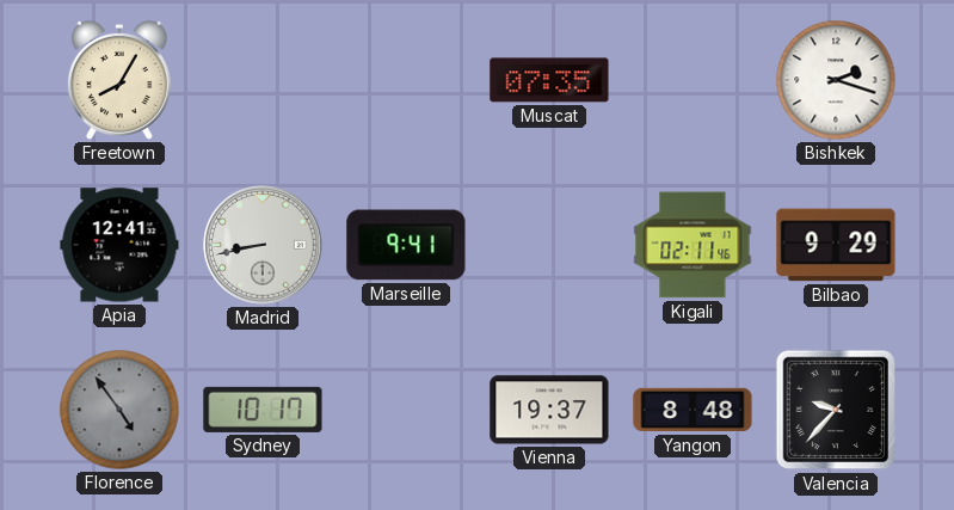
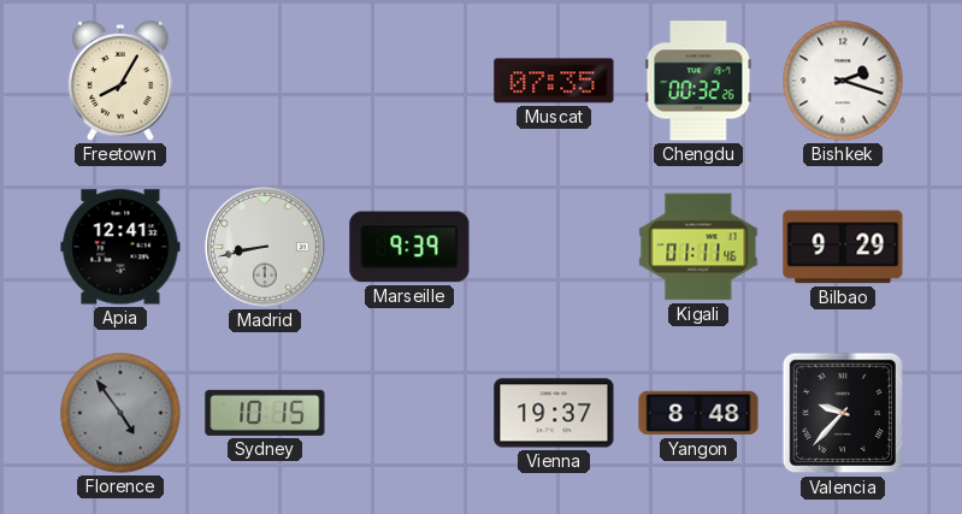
Chengdu: none -> 00:32
Marseille: 9:41 -> 9:39
Kigali: 02:11 -> 01:11
Sydney: 10:17 -> 10:15
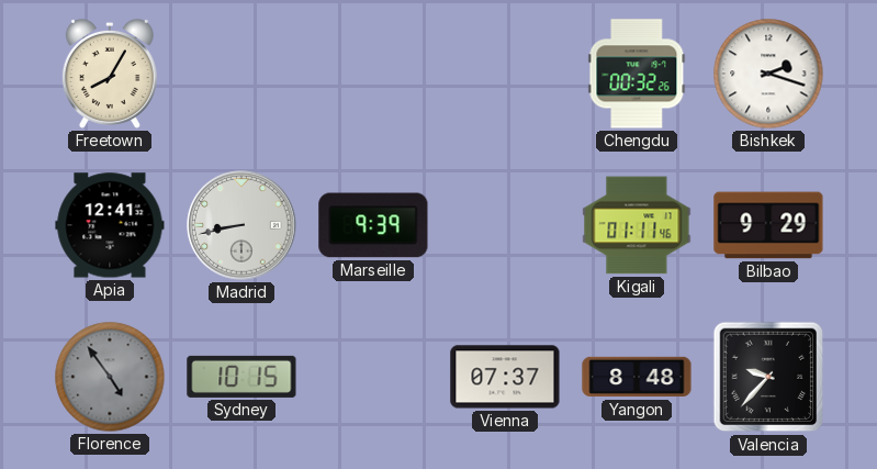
Muscat: 07:35 -> none
Vienna: 19:37 -> 07:37
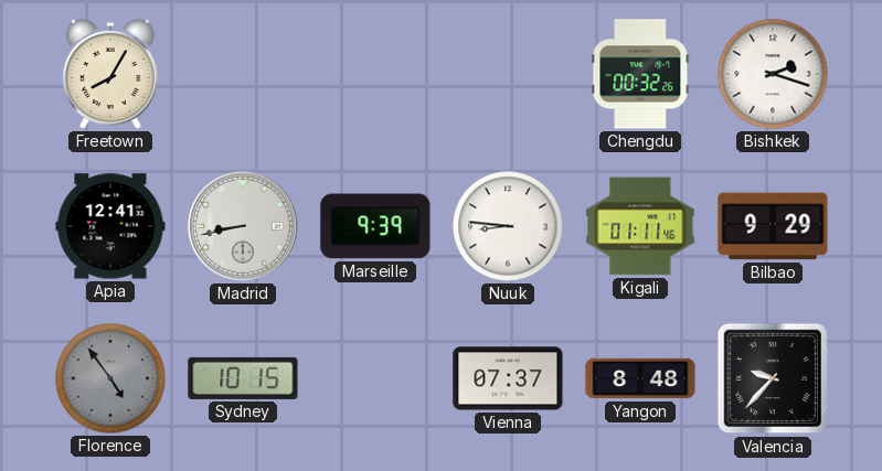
Nuuk: none -> 8:46
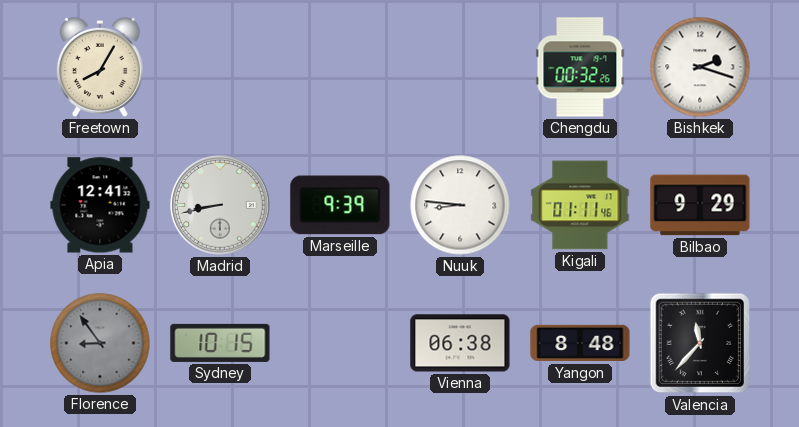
Florence: 4:54 -> 8:54
Vienna: 07:37 -> 06:38
Valencia: 9:37 -> 11:37
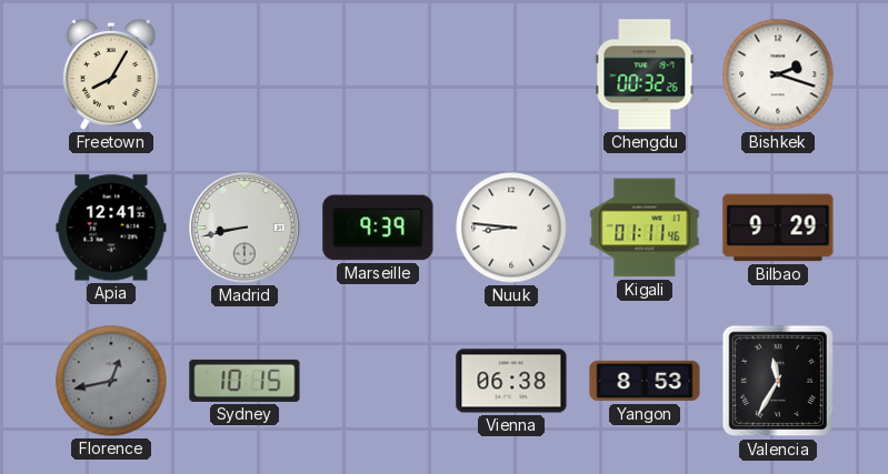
Florence: 8:54 -> 12:43
Yangon: 8:48 -> 8:53
Valencia: 11:37 -> 11:35
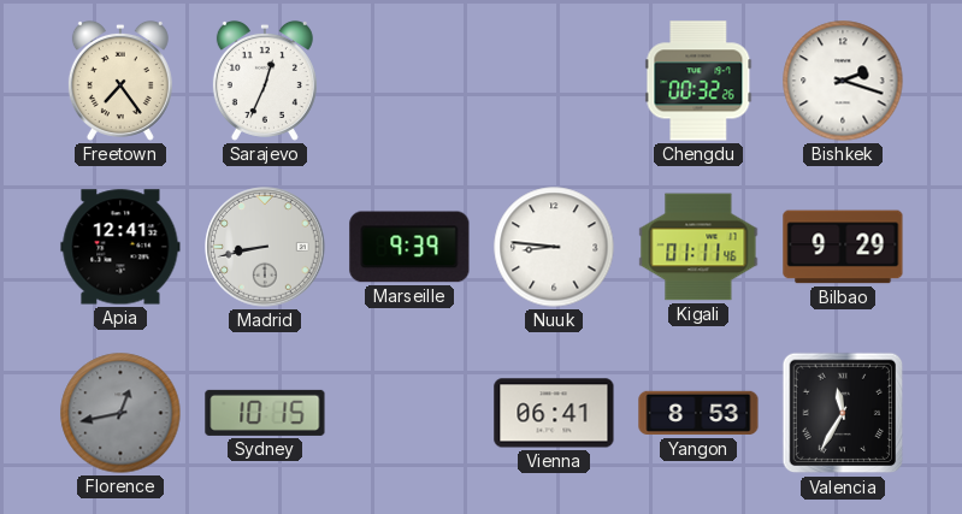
Freetown: 8:05 -> 7:24
Sarajevo: none -> 12:34
Vienna: 06:38 -> 06:41
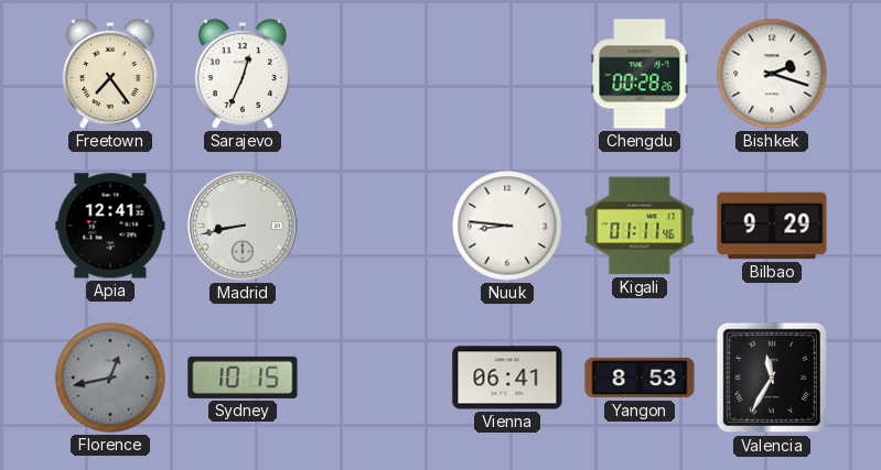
Chengdu: 00:32 -> 00:28
Marseille: 9:39 -> none
